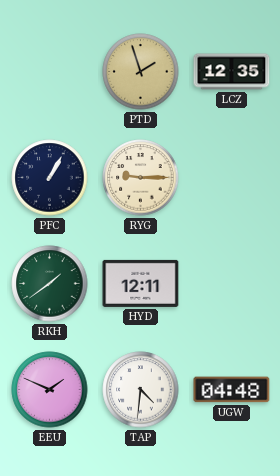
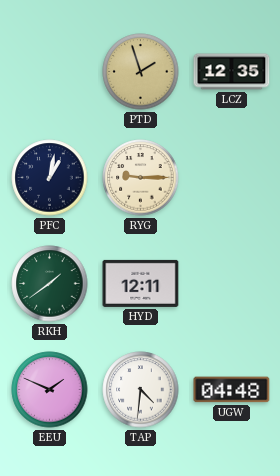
PFC: 1:05 -> 1:02
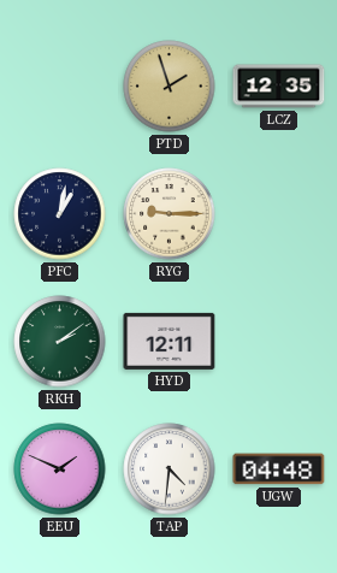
RKH: 1:39 -> 2:09
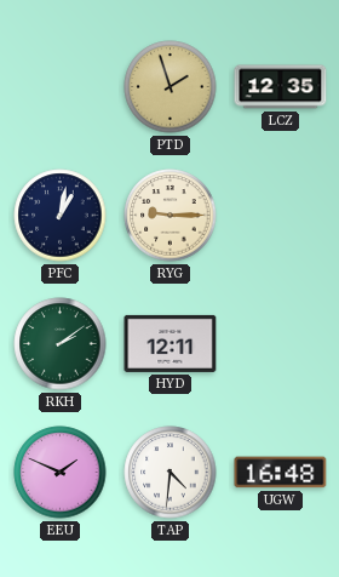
UGW: 04:48 -> 16:48
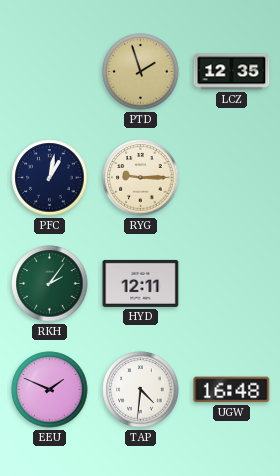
RKH: 2:09 -> 2:06
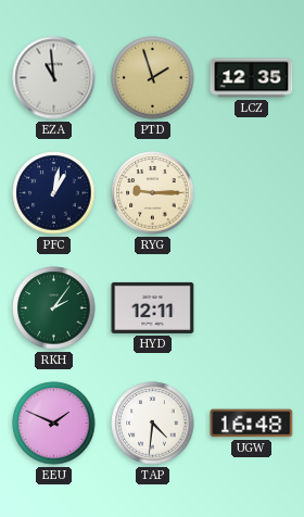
EZA: none -> 10:59
